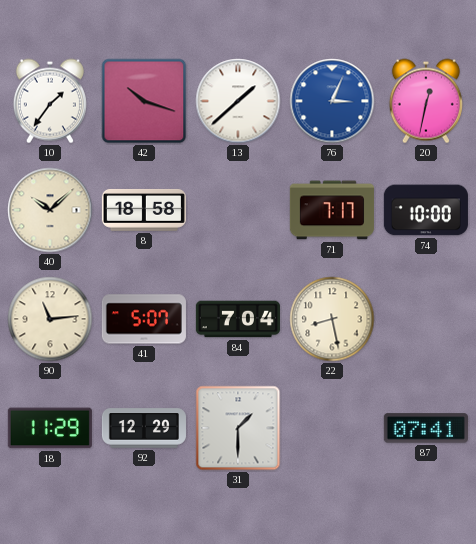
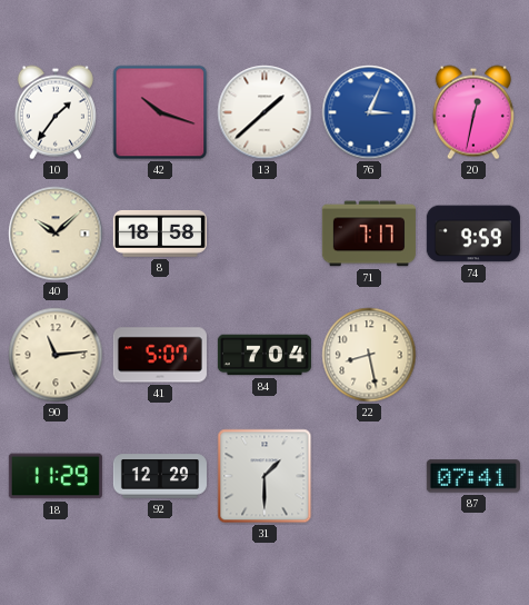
74: 10:00 -> 9:59
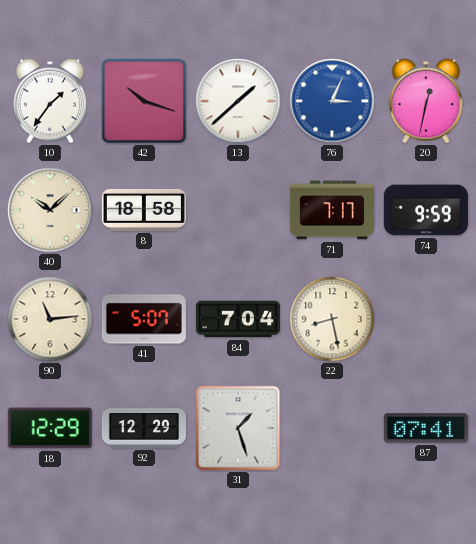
18: 11:29 -> 12:29
31: 1:30 -> 1:27
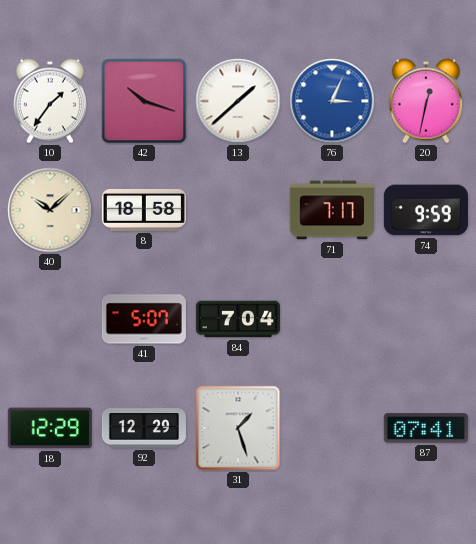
90: 11:14 -> none
22: 8:28 -> none
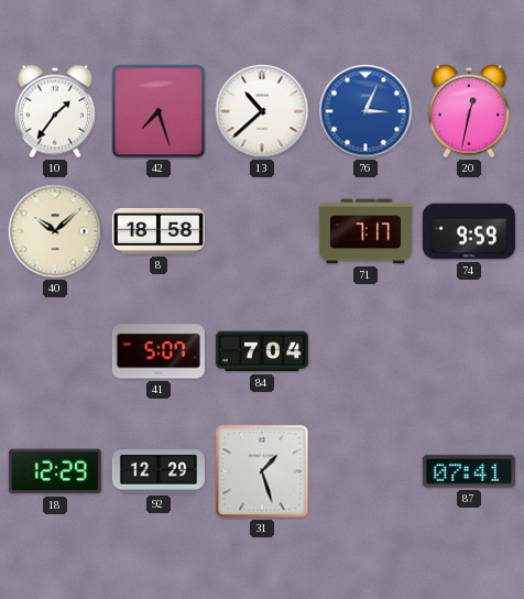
42: 10:18 -> 7:27
13: 1:38 -> 10:38
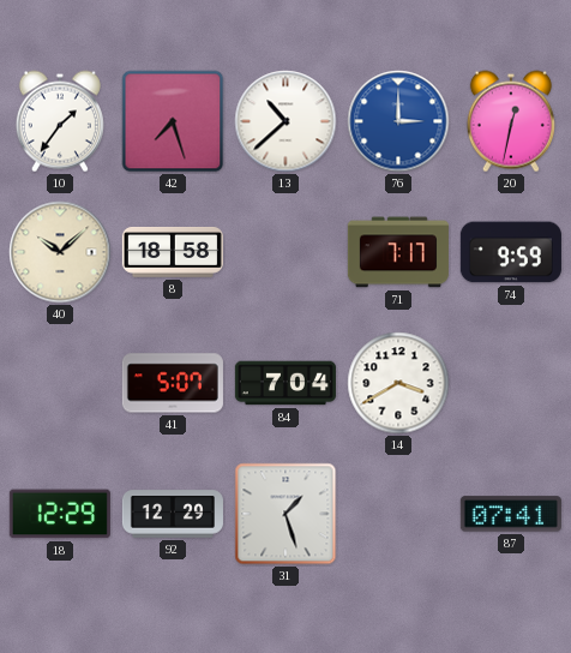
76: 3:04 -> 3:00
14: none -> 3:40
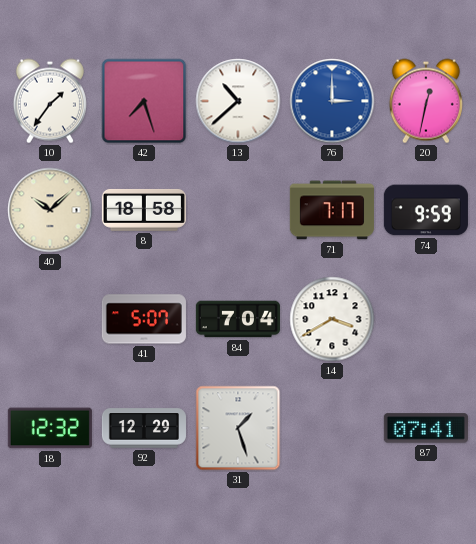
18: 12:29 -> 12:32
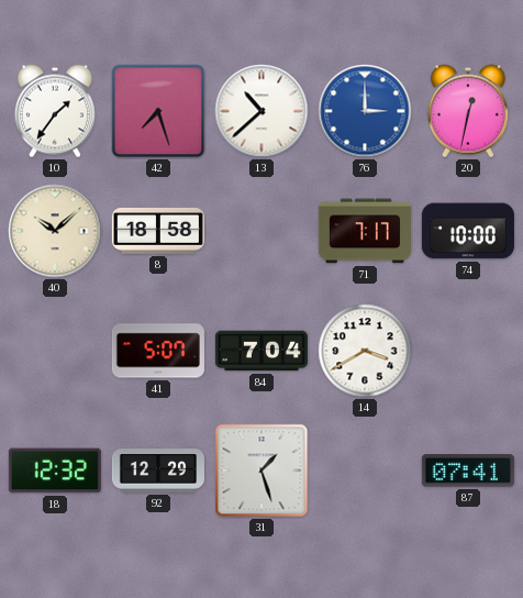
74: 9:59 -> 10:00
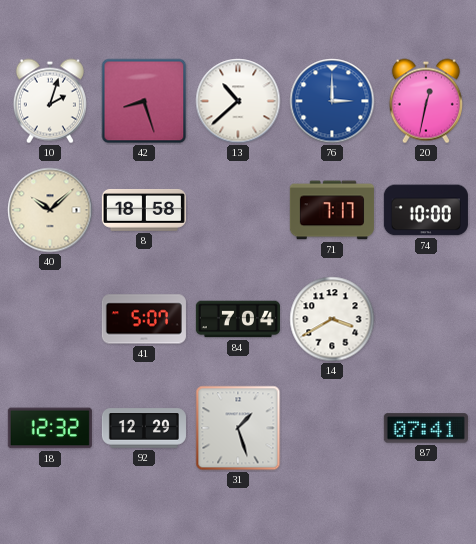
10: 1:36 -> 2:03
42: 7:27 -> 8:27
